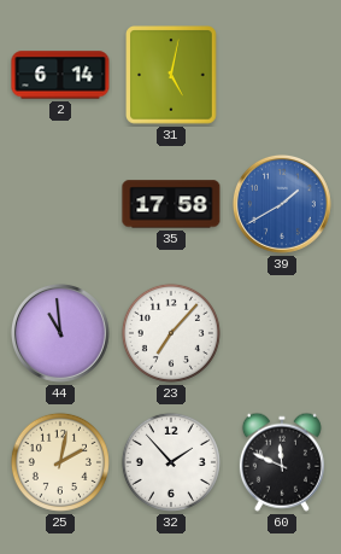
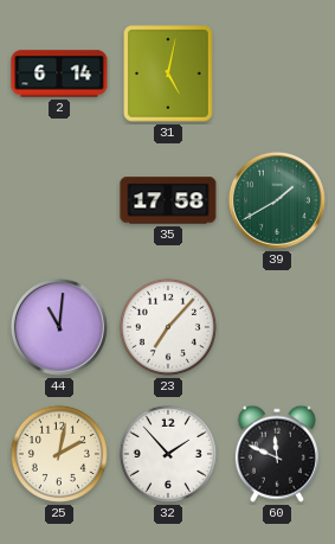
39 dial: blue -> green
44: 10:59 -> 11:01
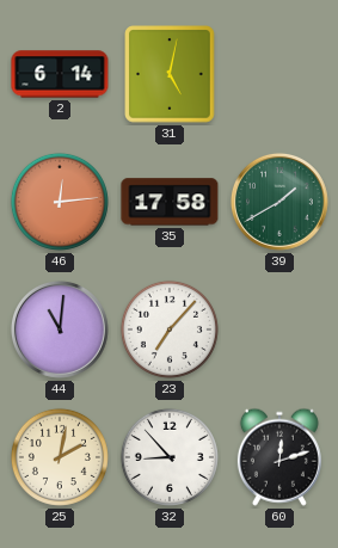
46: none -> 12:14
32: 1:53 -> 8:53
60: 11:49 -> 12:12
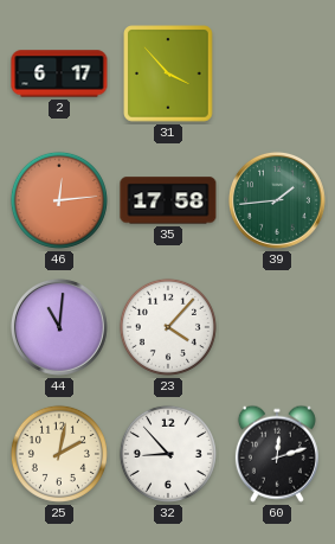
2: 6:14 -> 6:17
31: 5:02 -> 3:53
39: 1:40 -> 1:44
23: 7:07 -> 4:07
